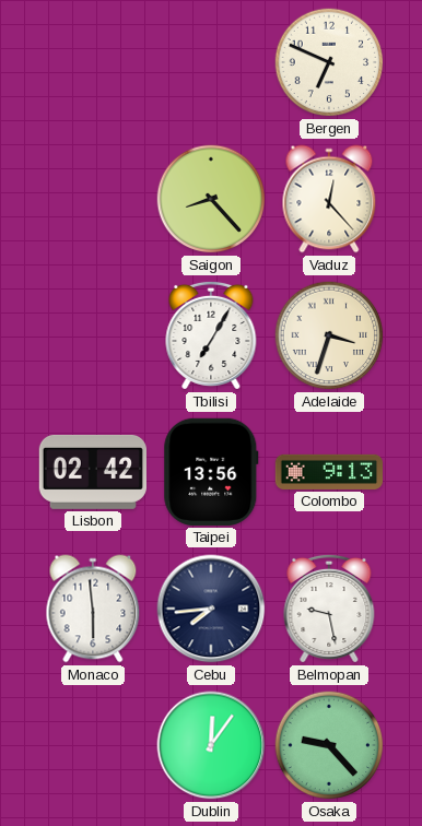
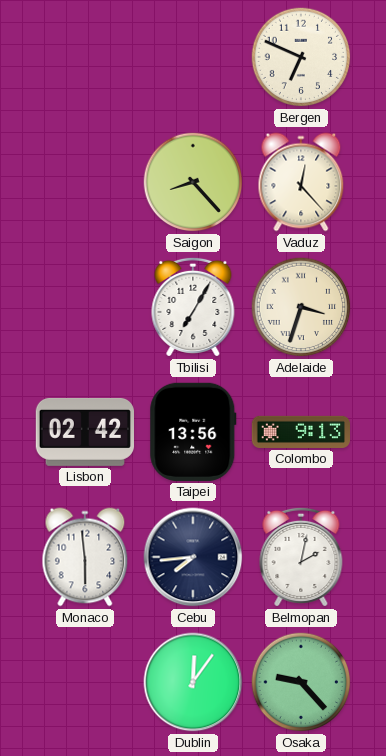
Belmopan: 9:28 -> 2:02
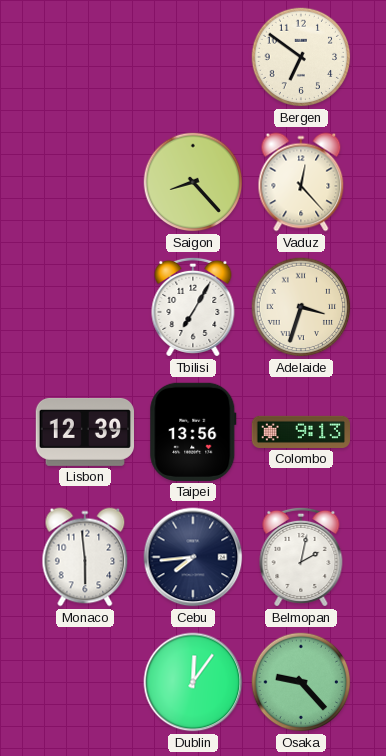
Bergen: 6:49 -> 6:51
Lisbon: 02:42 -> 12:39
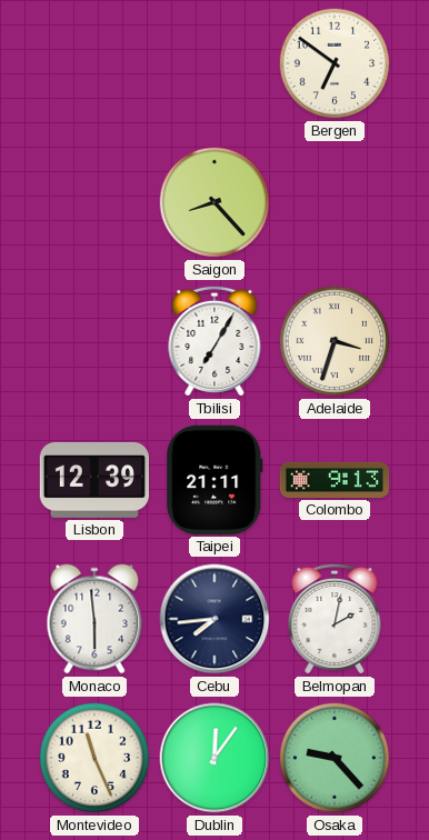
Vaduz: 12:23 -> none
Taipei: 13:56 -> 21:11
Montevideo: none -> 11:26
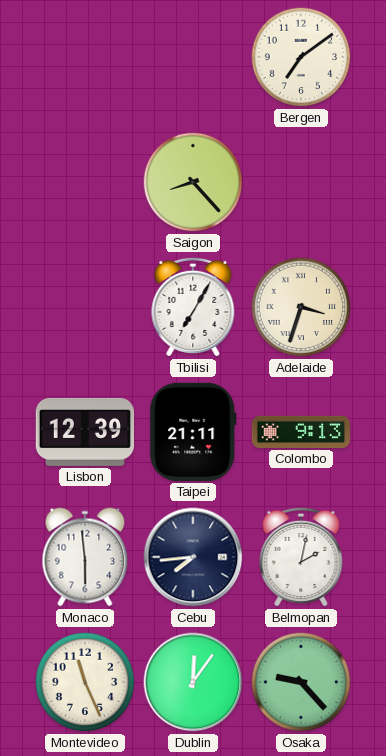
Bergen: 6:51 -> 7:09
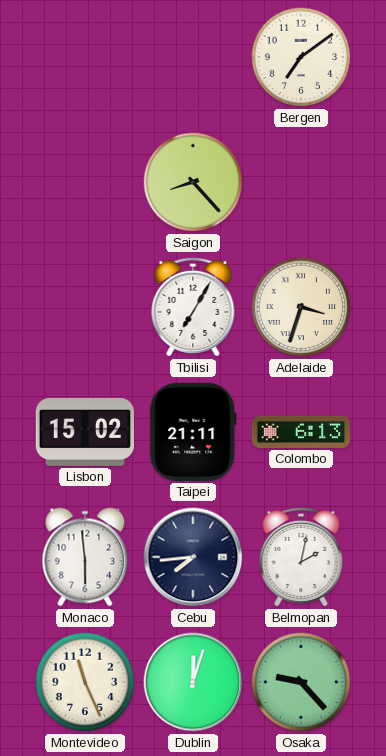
Lisbon: 12:39 -> 15:02
Colombo: 9:13 -> 6:13
Dublin: 12:06 -> 12:03
